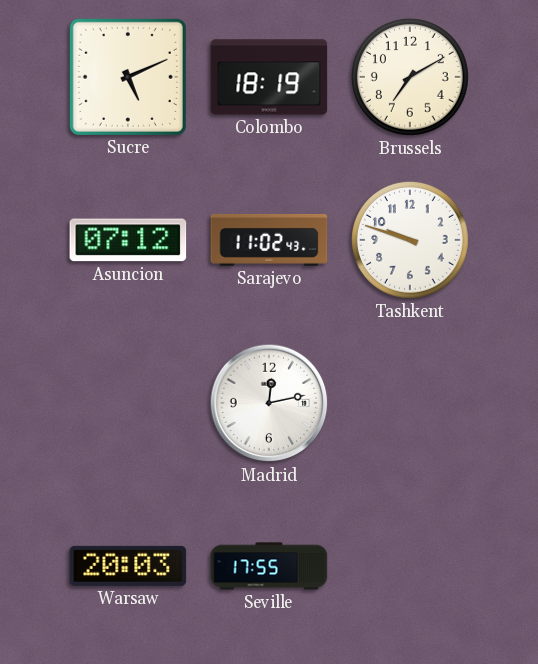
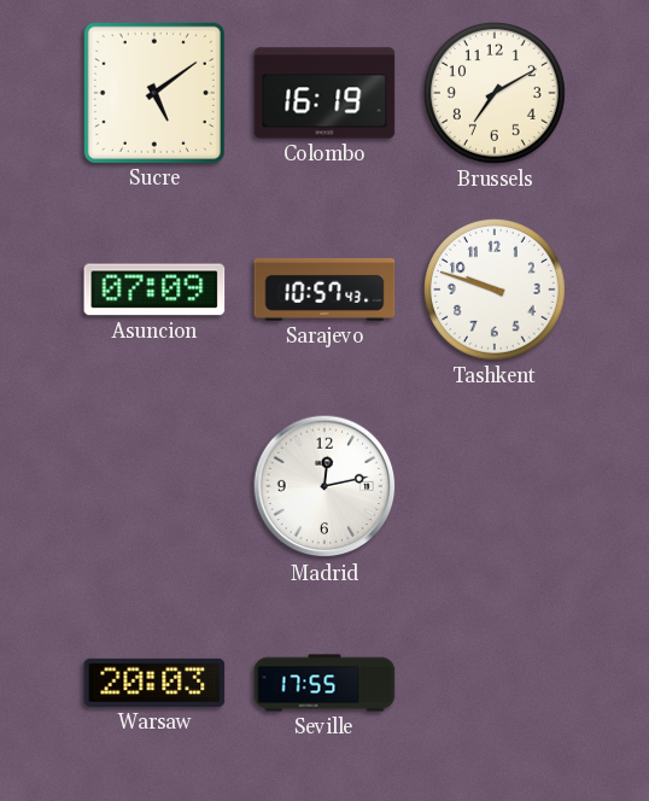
Sucre: 5:11 -> 5:09
Colombo: 18:19 -> 16:19
Asuncion: 07:12 -> 07:09
Sarajevo: 11:02 -> 10:57
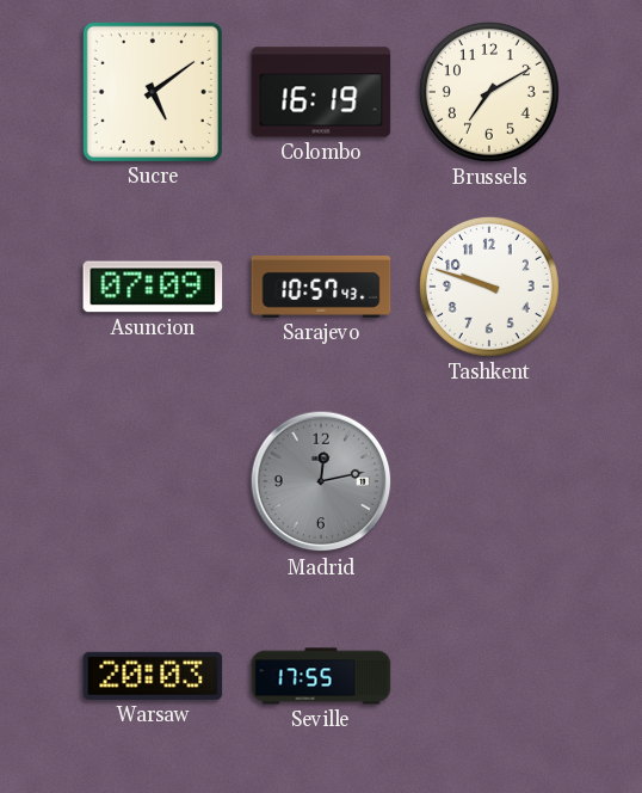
Madrid dial: white -> grey
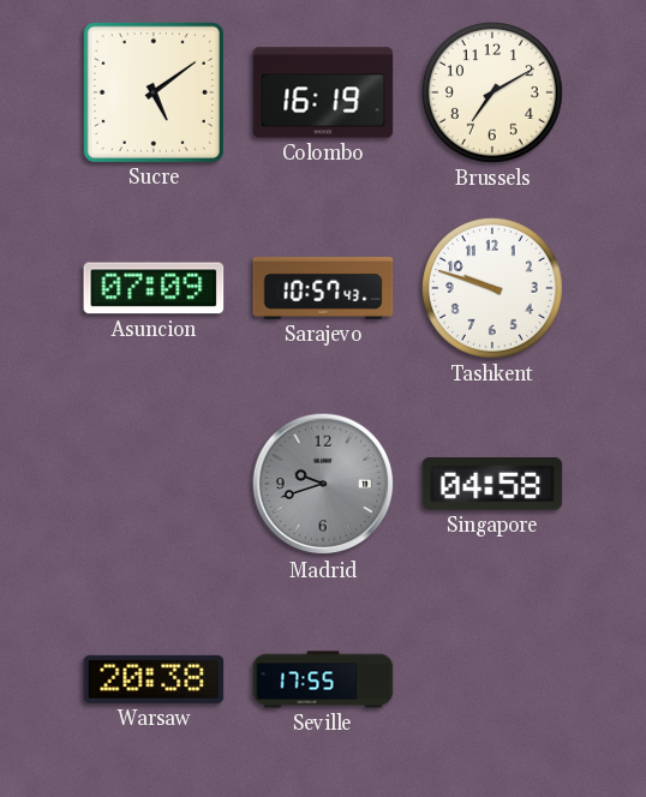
Madrid: 12:13 -> 9:42
Singapore: none -> 04:58
Warsaw: 20:03 -> 20:38
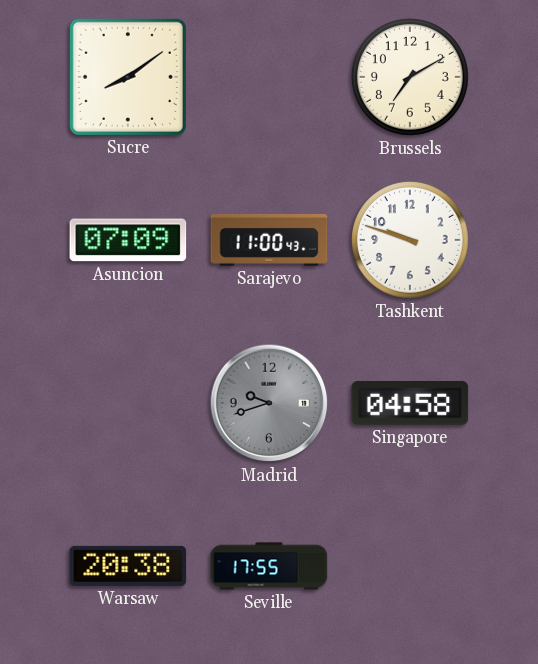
Sucre: 5:09 -> 8:09
Colombo: 16:19 -> none
Sarajevo: 10:57 -> 11:00
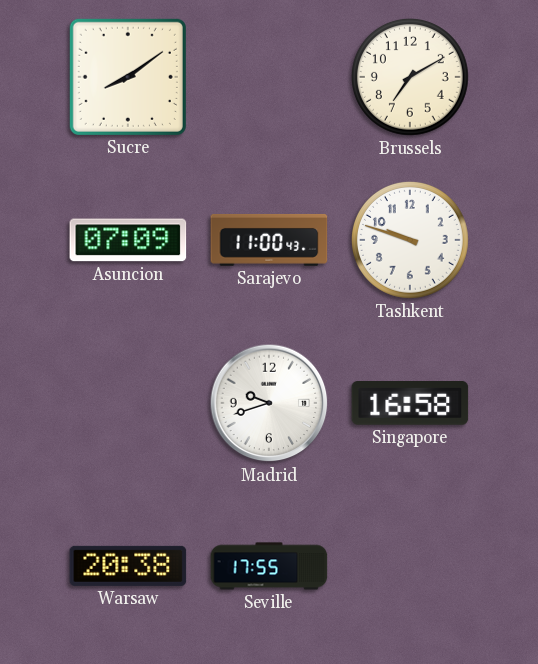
Madrid dial: grey -> white
Singapore: 04:58 -> 16:58
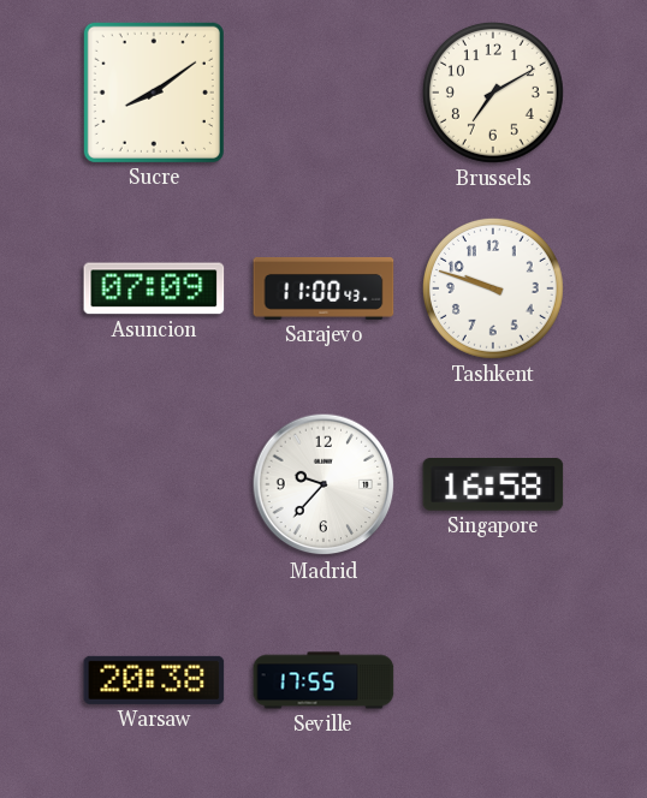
Madrid: 9:42 -> 9:37
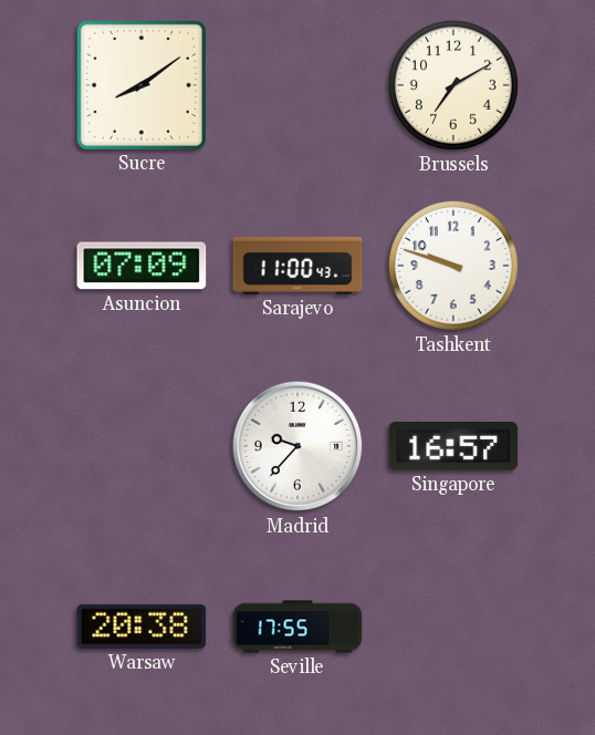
Singapore: 16:58 -> 16:57
